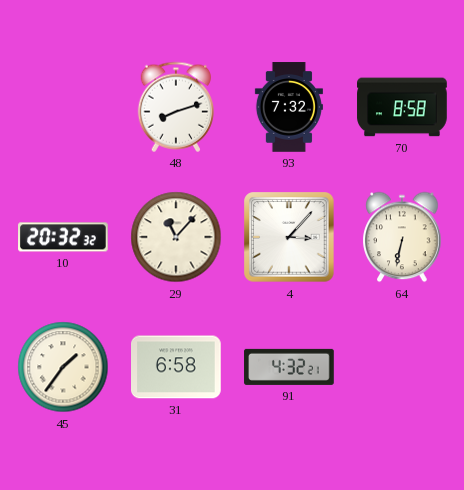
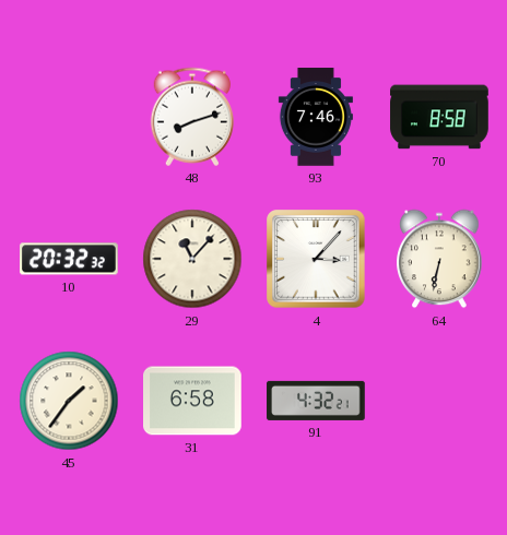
93: 7:32 -> 7:46
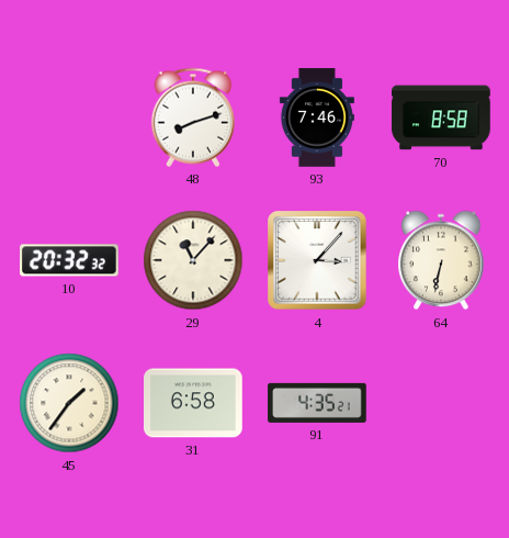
91: 4:32 -> 4:35
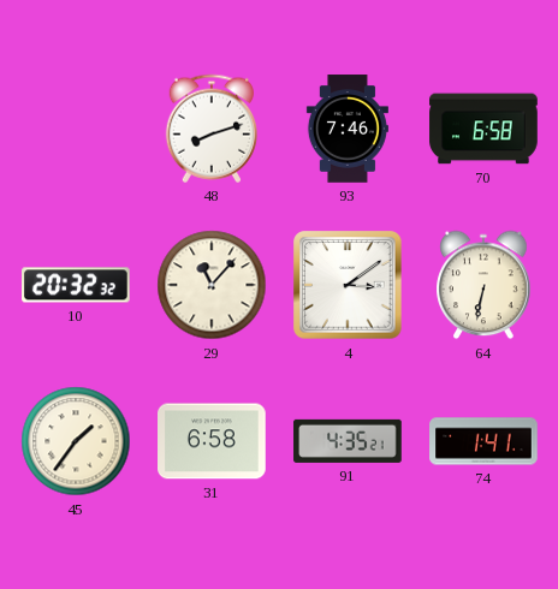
70: 8:58 -> 6:58
4: 3:07 -> 3:09
74: none -> 1:41
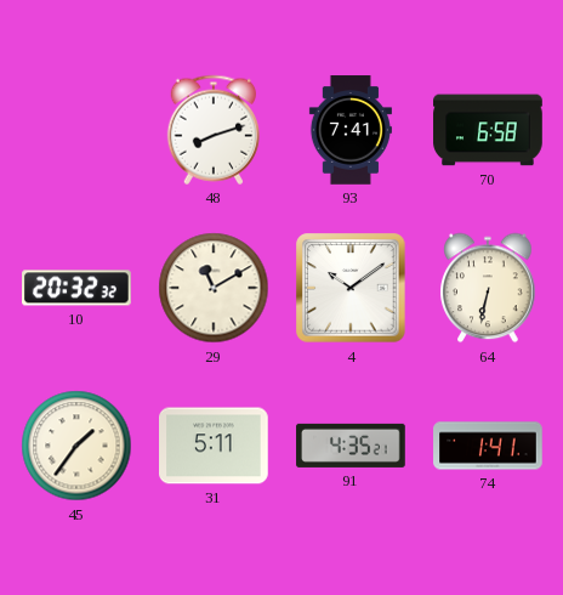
93: 7:46 -> 7:41
29: 11:07 -> 11:10
4: 3:09 -> 10:09
31: 6:58 -> 5:11
